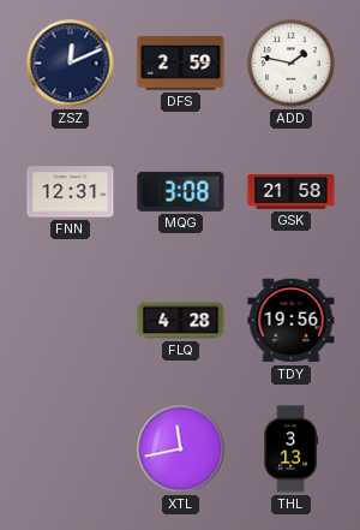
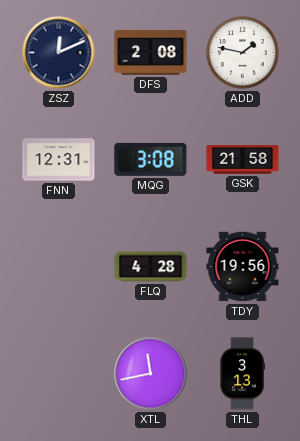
DFS: 2:59 -> 2:08
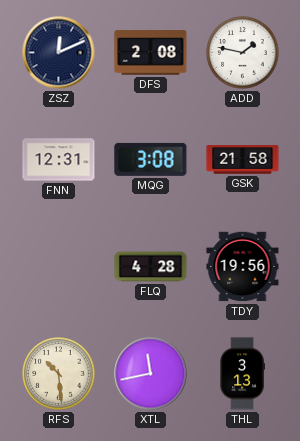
RFS: none -> 10:29
